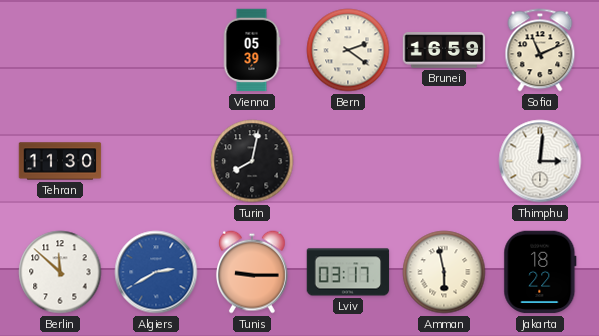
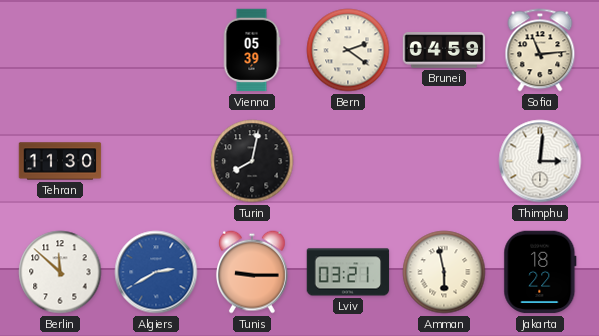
Brunei: 16:59 -> 04:59
Sofia: 11:11 -> 11:14
Lviv: 03:17 -> 03:21
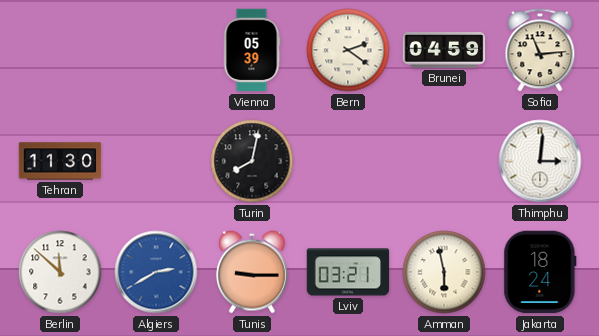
Jakarta: 18:22 -> 18:24
